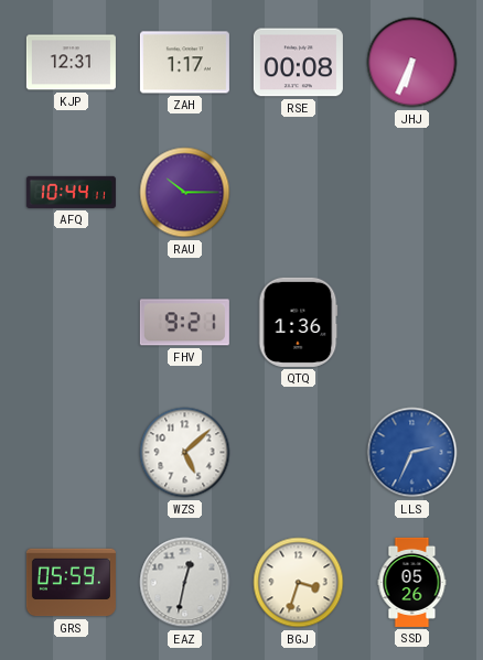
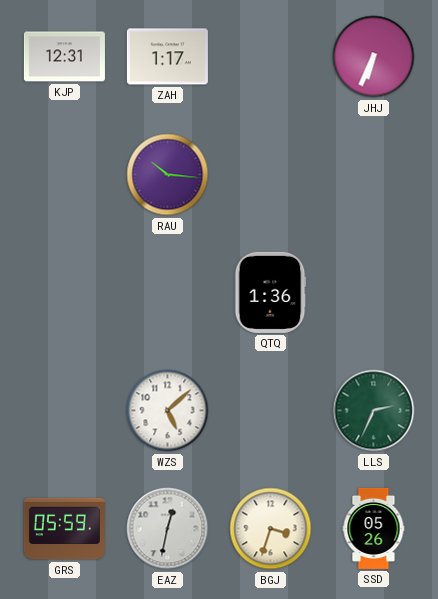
RSE: 00:08 -> none
AFQ: 10:44 -> none
RAU: 10:15 -> 10:16
FHV: 9:21 -> none
LLS dial: blue -> green
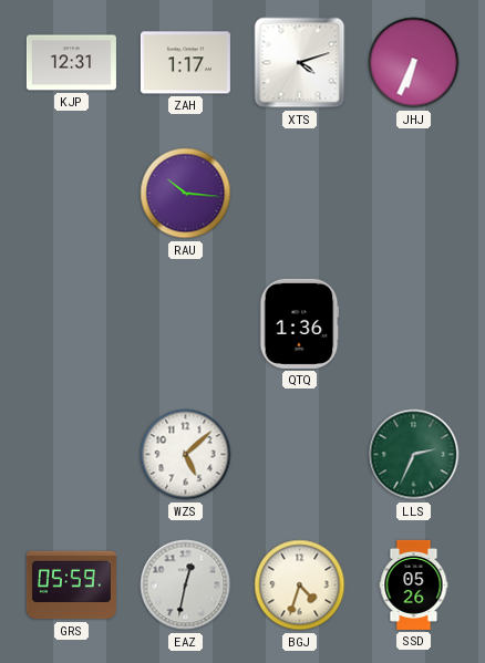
XTS: none -> 4:12
BGJ: 3:33 -> 4:33
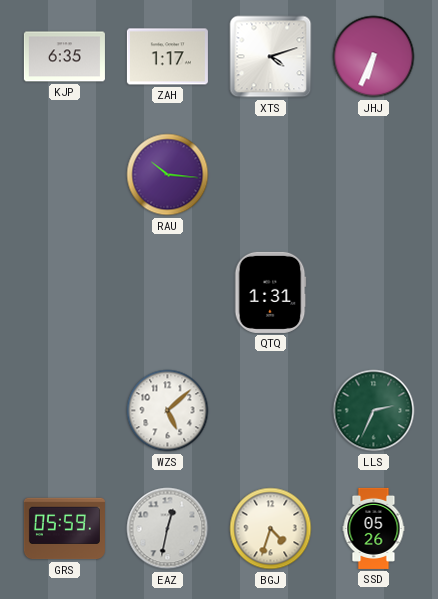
KJP: 12:31 -> 6:35
QTQ: 1:36 -> 1:31
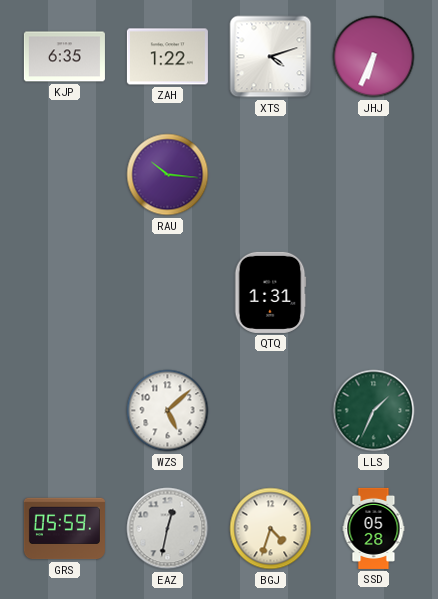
ZAH: 1:17 -> 1:22
LLS: 2:34 -> 1:34
SSD: 05:26 -> 05:28
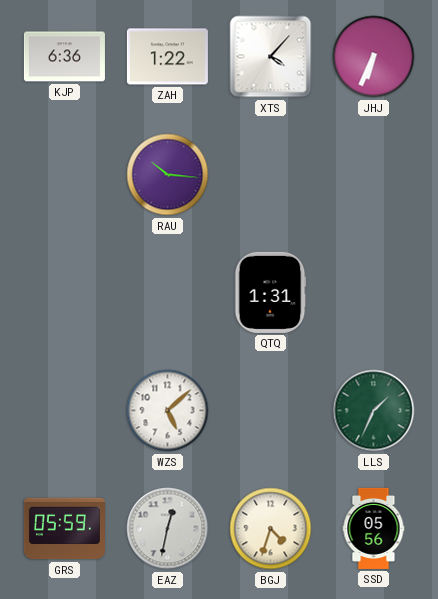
KJP: 6:35 -> 6:36
XTS: 4:12 -> 4:07
SSD: 05:28 -> 05:56
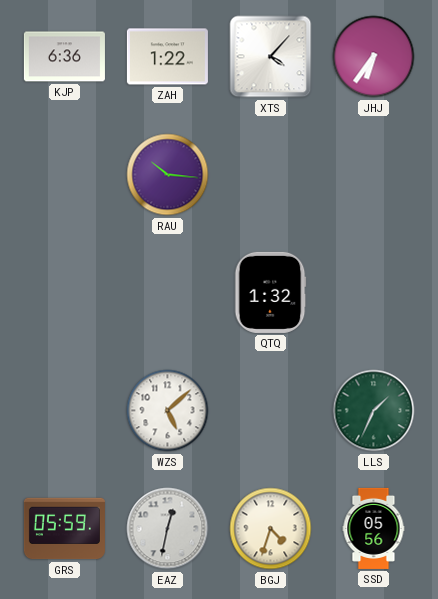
JHJ: 6:34 -> 6:36
QTQ: 1:31 -> 1:32
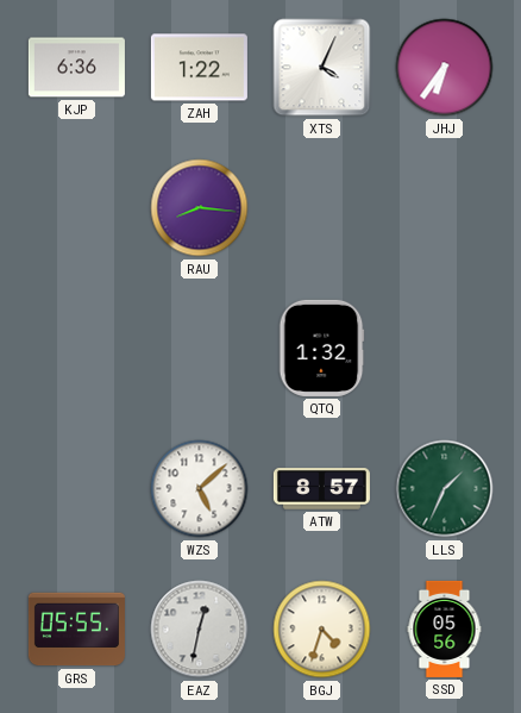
XTS: 4:07 -> 4:04
RAU: 10:16 -> 8:16
ATW: none -> 8:57
GRS: 05:59 -> 05:55
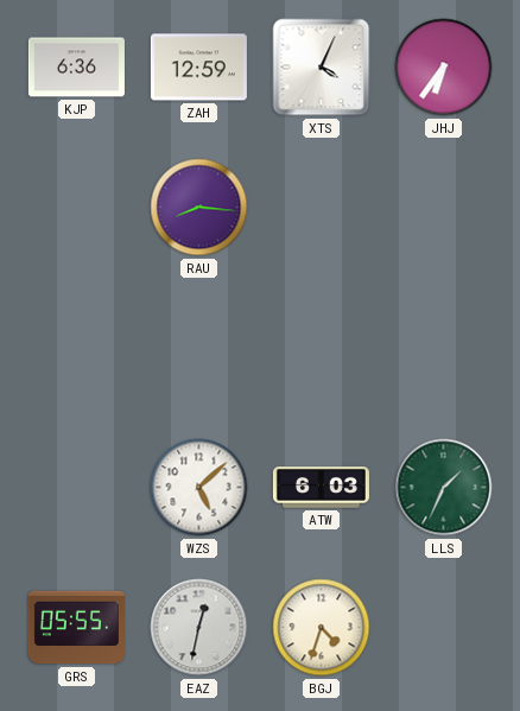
ZAH: 1:22 -> 12:59
QTQ: 1:32 -> none
ATW: 8:57 -> 6:03
SSD: 05:56 -> none
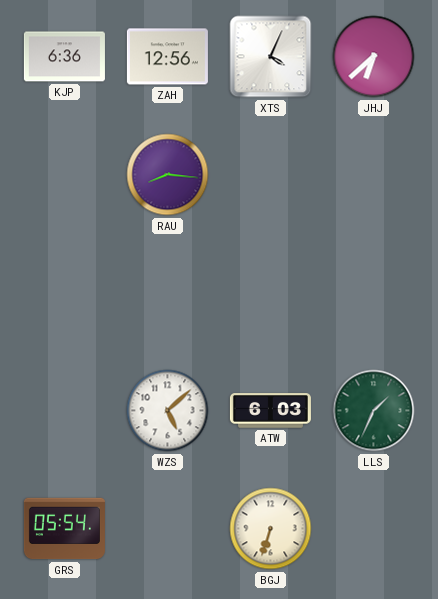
ZAH: 12:59 -> 12:56
JHJ: 6:36 -> 6:38
GRS: 05:55 -> 05:54
EAZ: 12:32 -> none
BGJ: 4:33 -> 6:33
